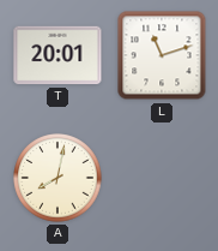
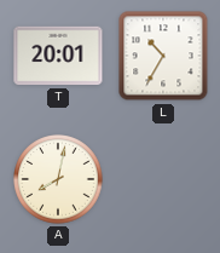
L: 11:12 -> 10:35
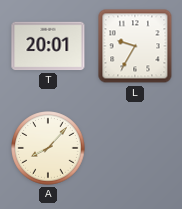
L: 10:35 -> 9:35
A: 8:02 -> 8:07
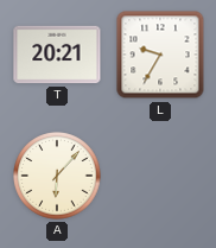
T: 20:01 -> 20:21
A: 8:07 -> 6:07
